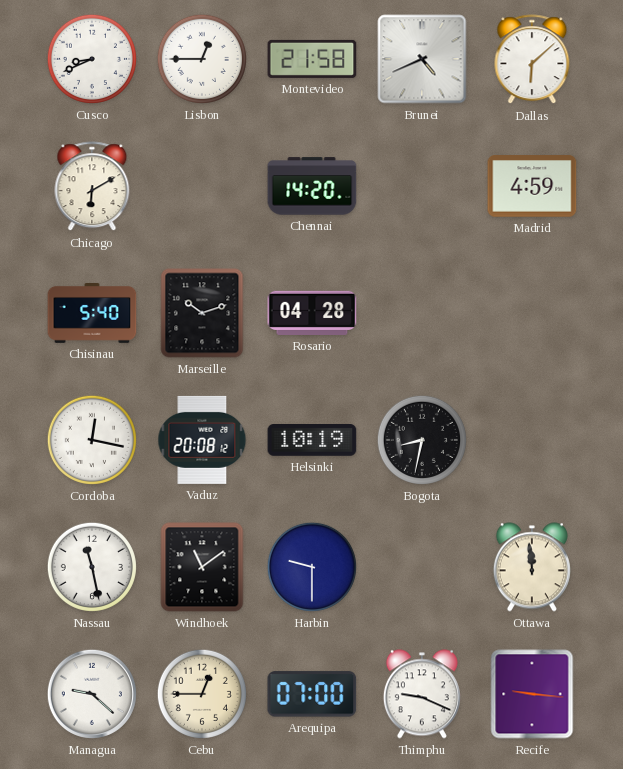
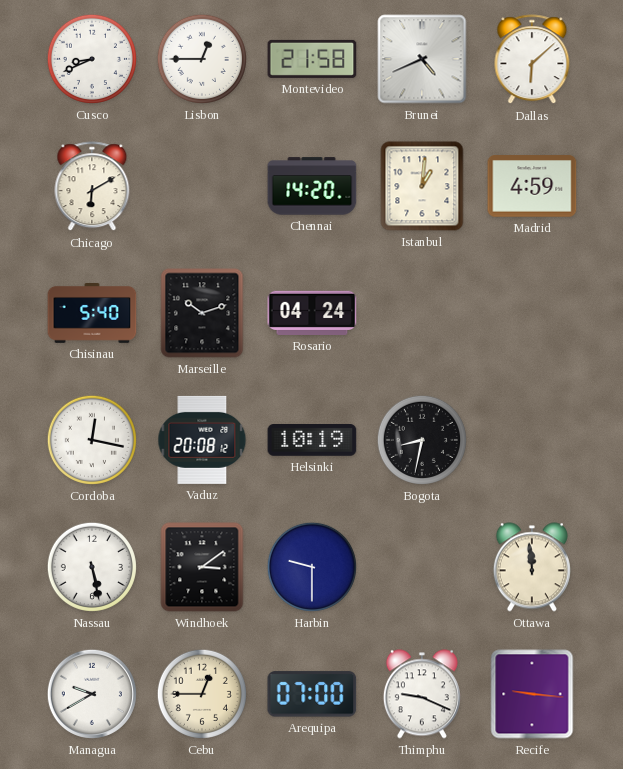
Istanbul: none -> 1:01
Rosario: 04:28 -> 04:24
Nassau: 11:28 -> 5:28
Windhoek: 11:09 -> 3:09
Managua: 9:22 -> 9:40
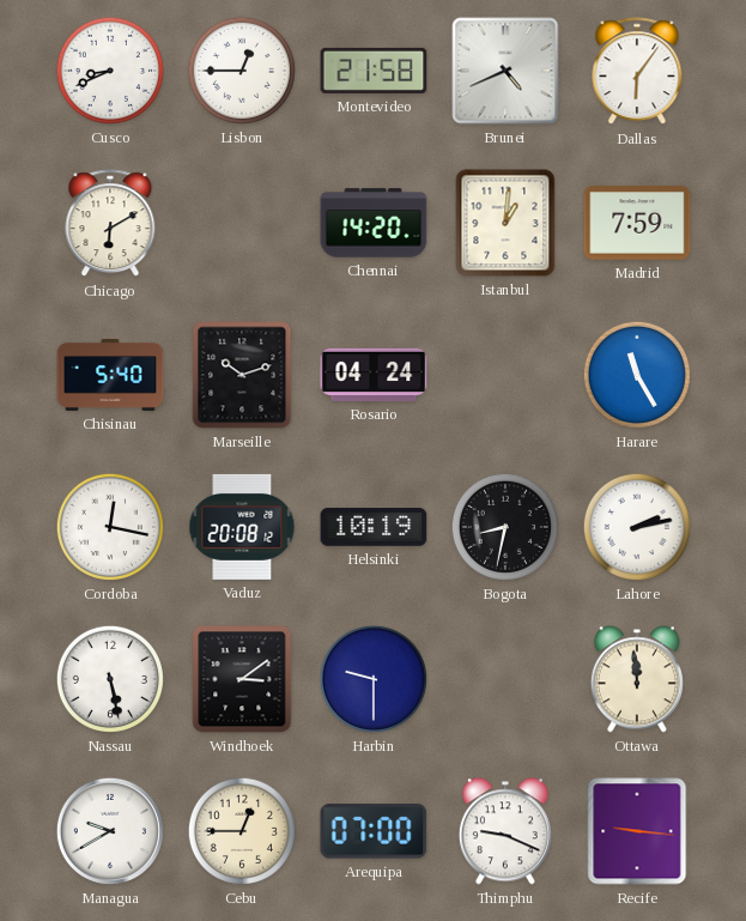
Dallas: 6:08 -> 6:06
Madrid: 4:59 -> 7:59
Harare: none -> 11:25
Lahore: none -> 2:13
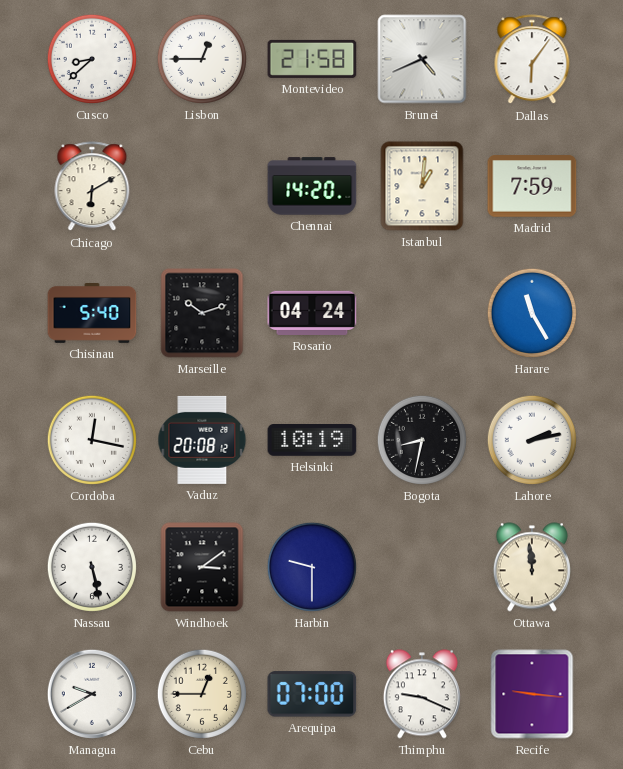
Cusco: 8:41 -> 8:38
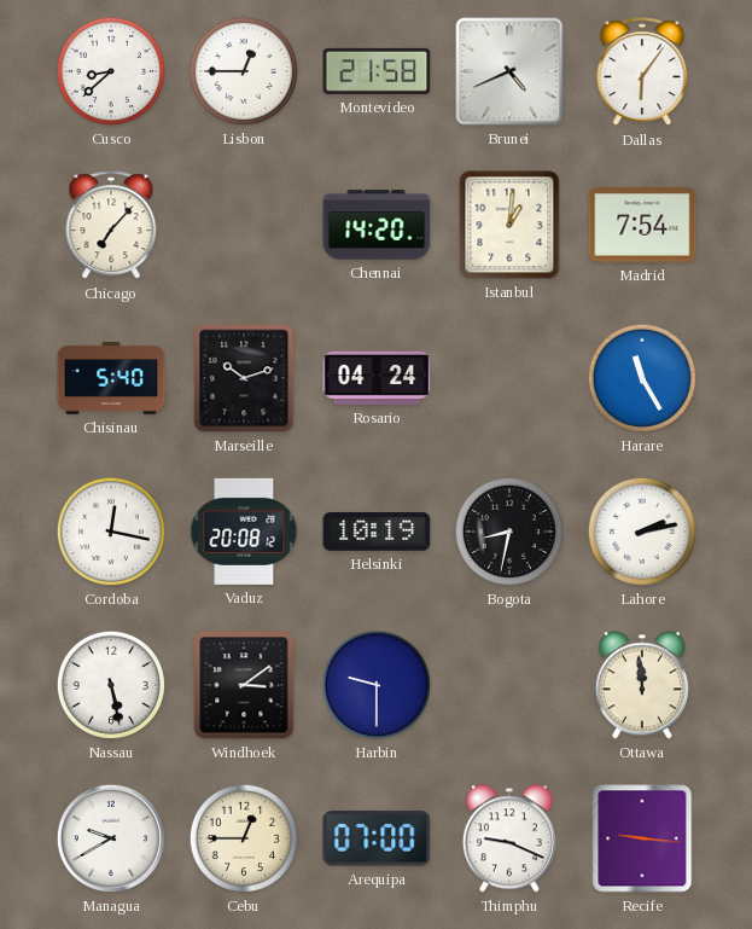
Chicago: 6:10 -> 7:07
Madrid: 7:59 -> 7:54
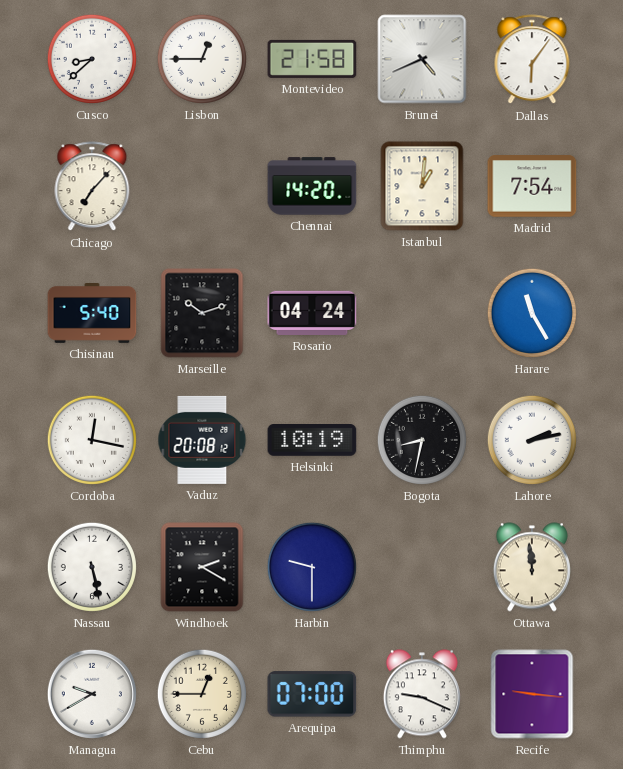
Windhoek: 3:09 -> 2:20
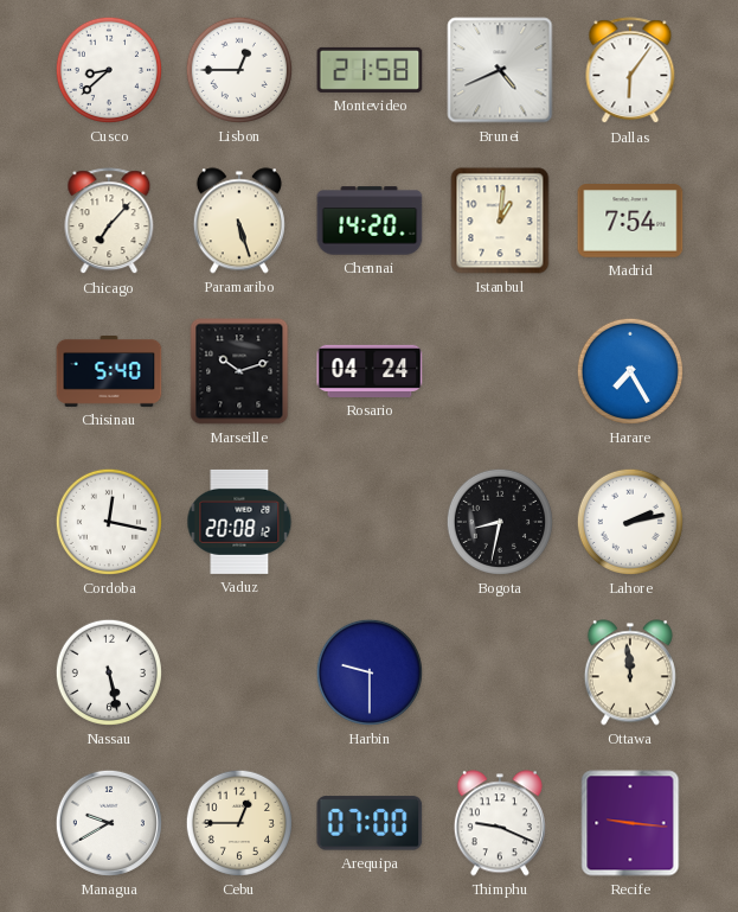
Paramaribo: none -> 5:27
Harare: 11:25 -> 7:25
Helsinki: 10:19 -> none
Windhoek: 2:20 -> none
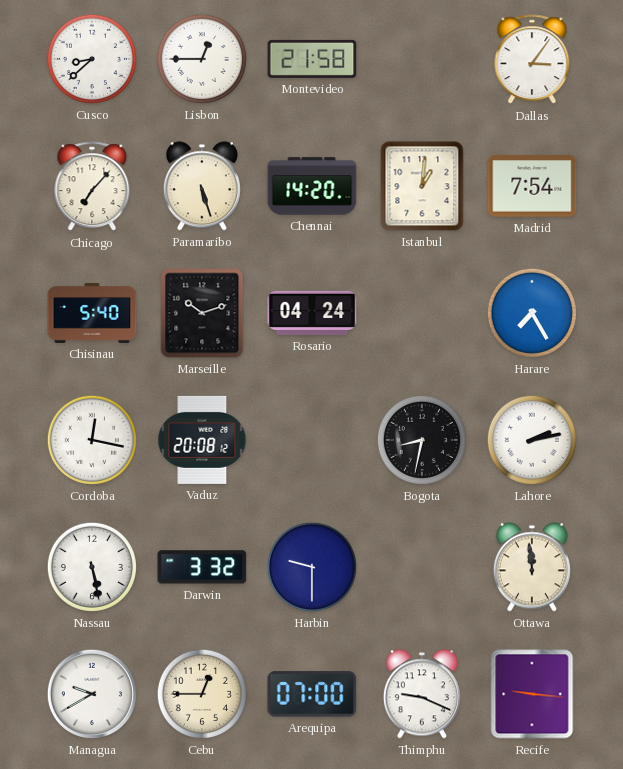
Brunei: 4:41 -> none
Dallas: 6:06 -> 3:06
Darwin: none -> 3:32
